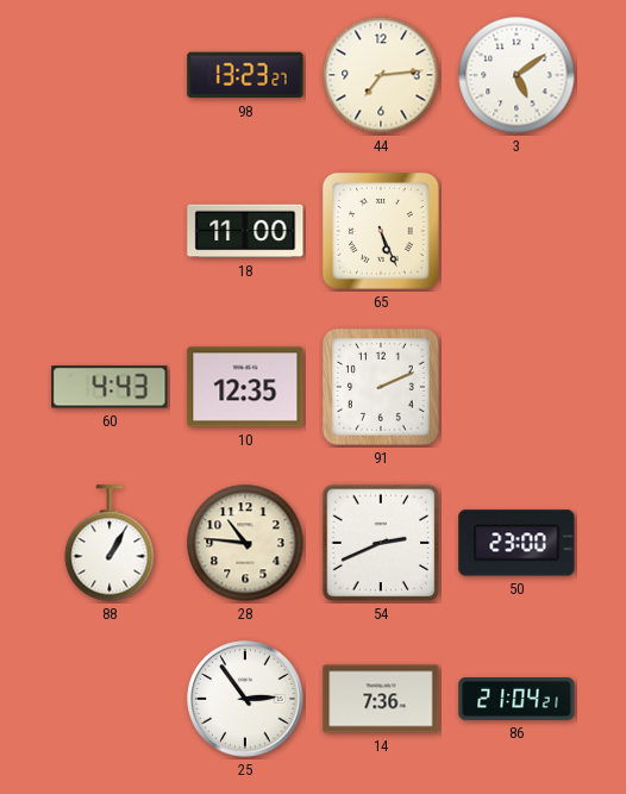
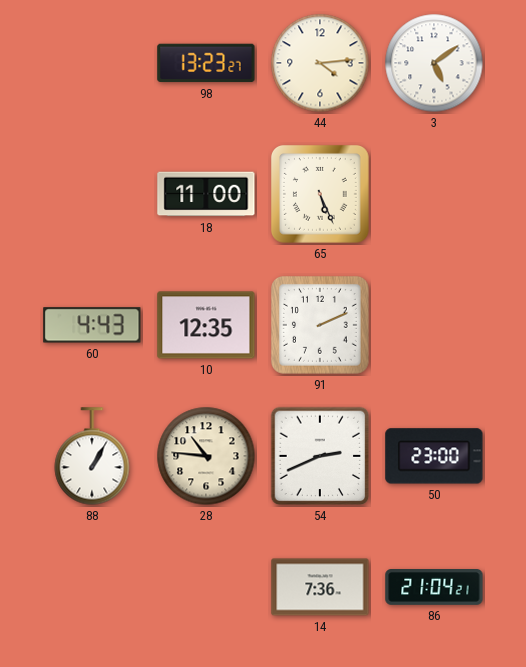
44: 7:14 -> 4:14
25: 2:54 -> none
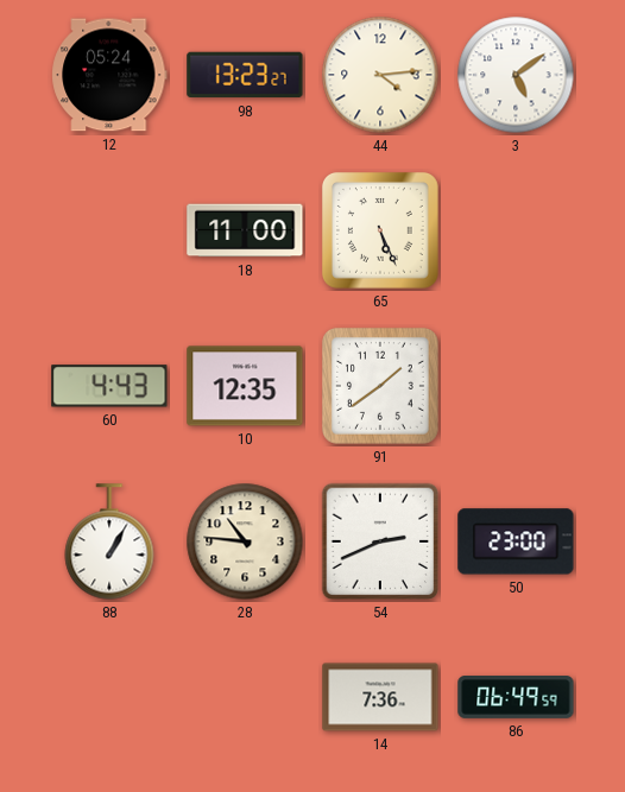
12: none -> 05:24
91: 2:11 -> 1:39
86: 21:04 -> 06:49
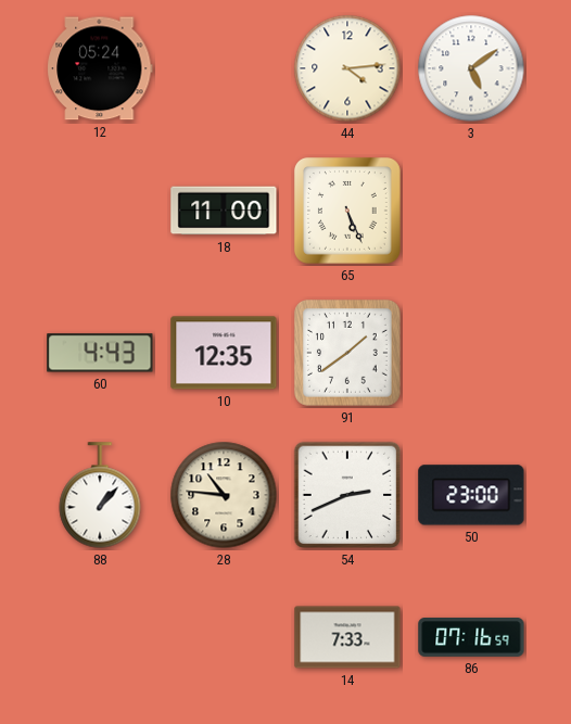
98: 13:23 -> none
88: 1:05 -> 1:07
14: 7:36 -> 7:33
86: 06:49 -> 07:16
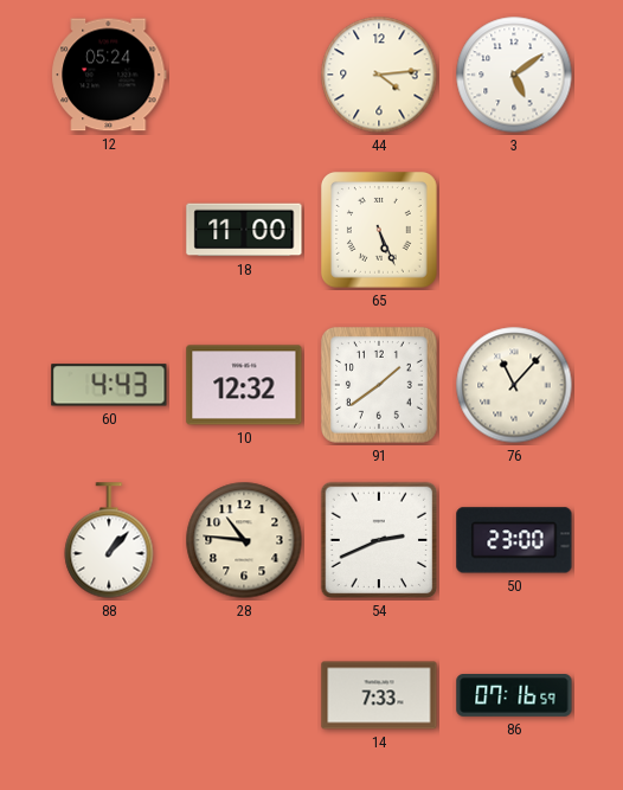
10: 12:35 -> 12:32
76: none -> 11:07
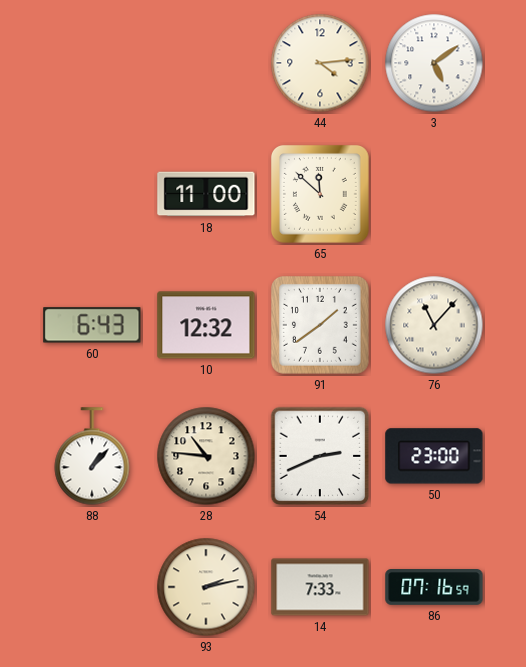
12: 05:24 -> none
65: 5:26 -> 11:52
60: 4:43 -> 6:43
93: none -> 2:13
